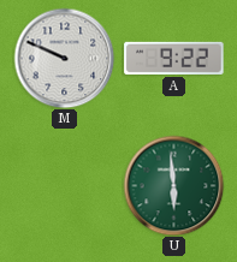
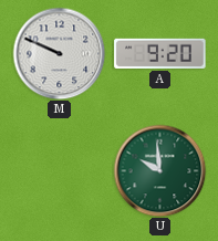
A: 9:22 -> 9:20
U: 5:59 -> 9:59
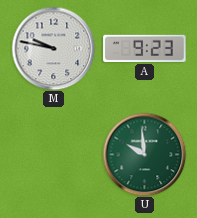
M: 9:49 -> 9:47
A: 9:20 -> 9:23
